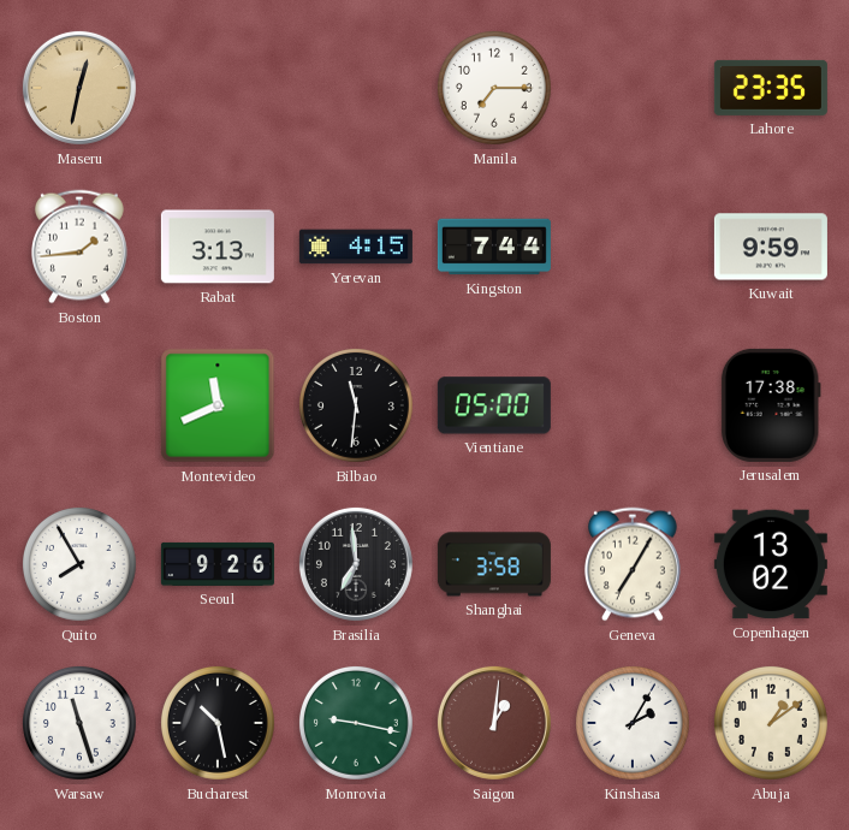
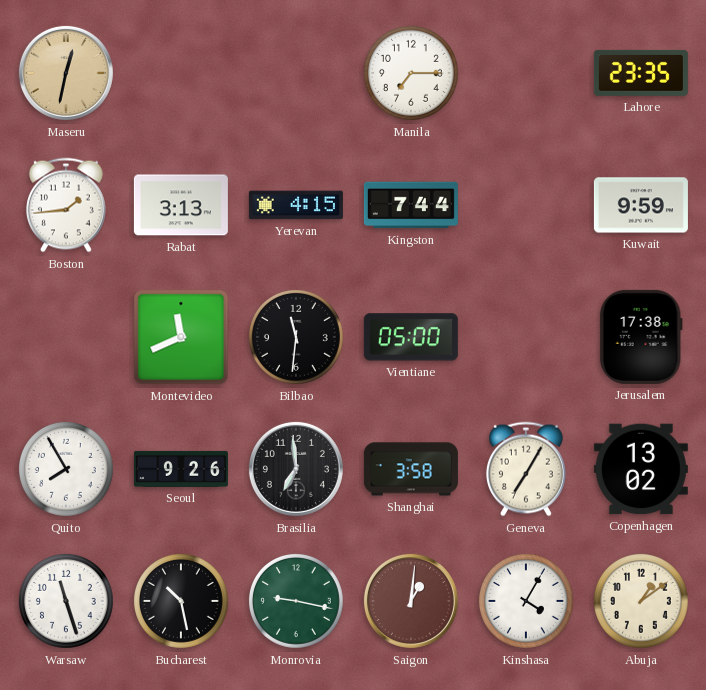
Kinshasa: 2:05 -> 4:05
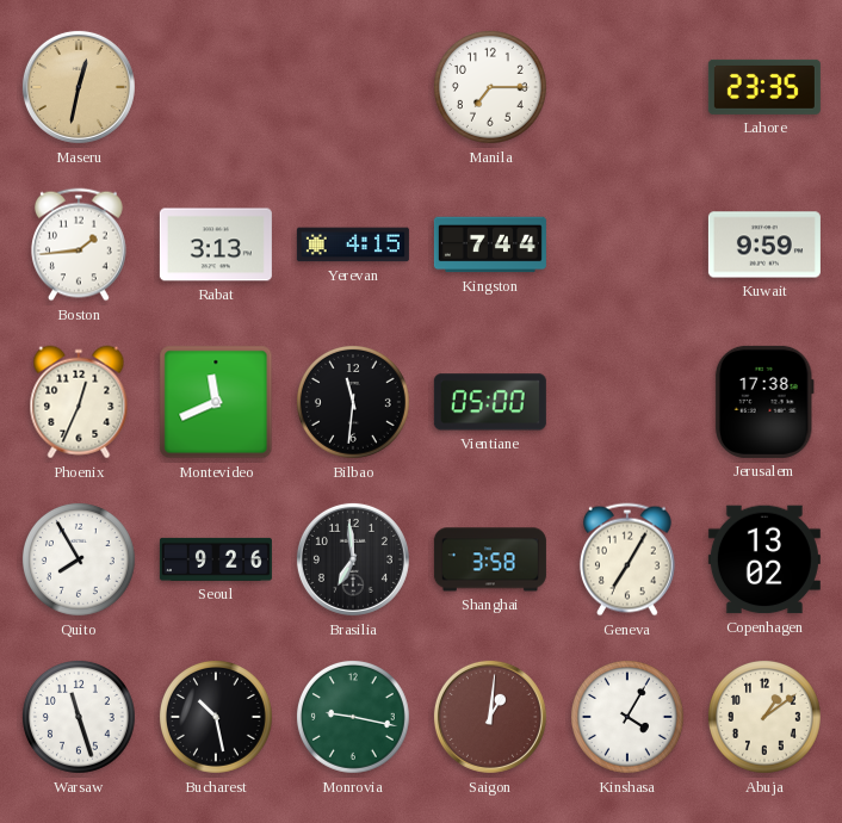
Phoenix: none -> 12:34
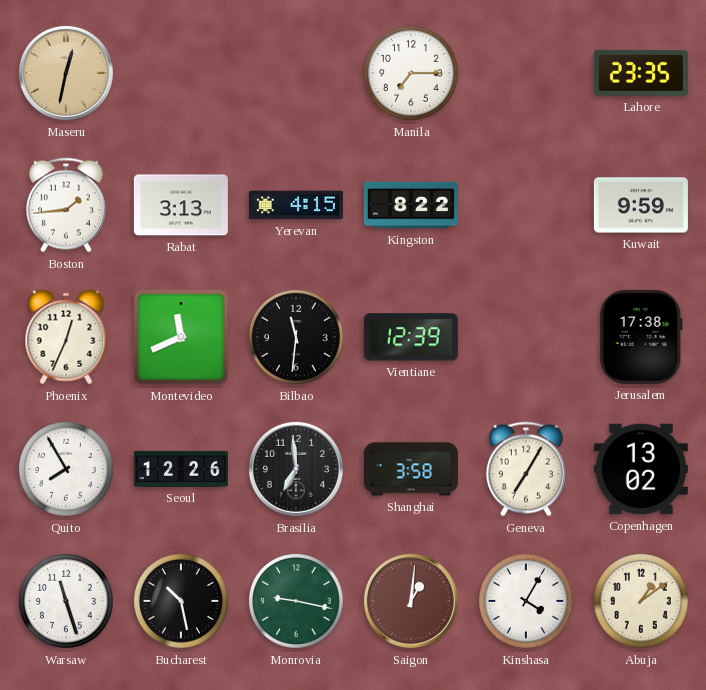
Kingston: 7:44 -> 8:22
Vientiane: 05:00 -> 12:39
Seoul: 9:26 -> 12:26
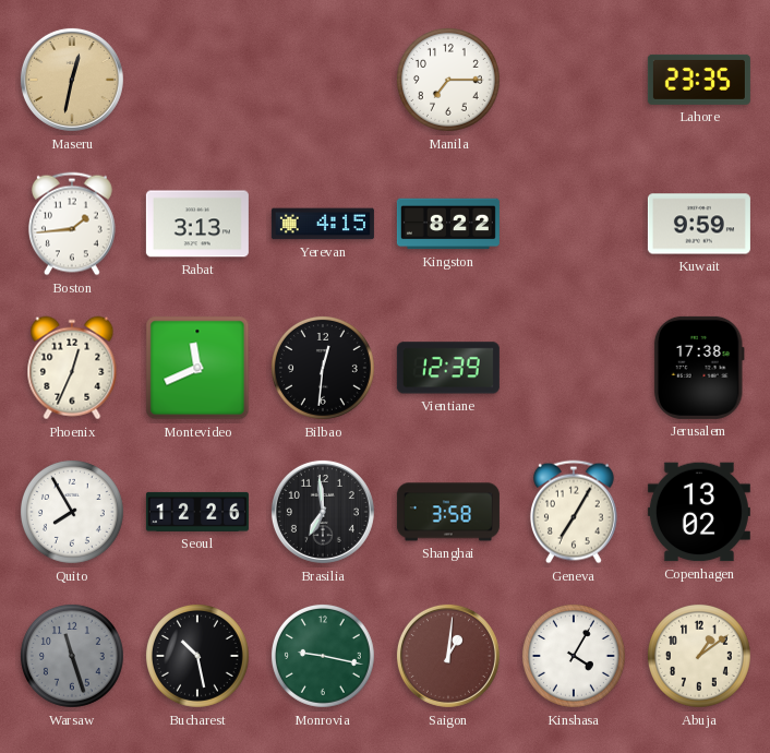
Bilbao: 11:31 -> 12:31
Warsaw dial: white -> grey
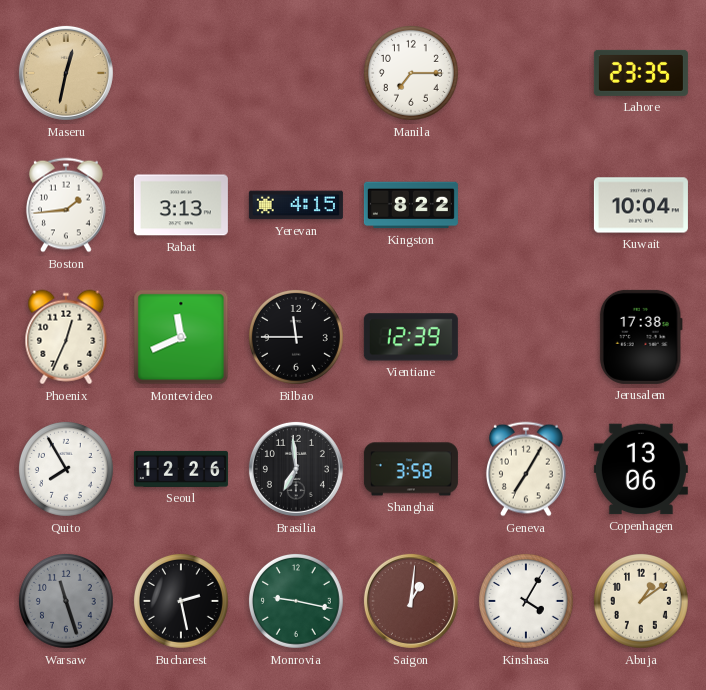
Kuwait: 9:59 -> 10:04
Bilbao: 12:31 -> 11:45
Copenhagen: 13:02 -> 13:06
Bucharest: 10:28 -> 2:28
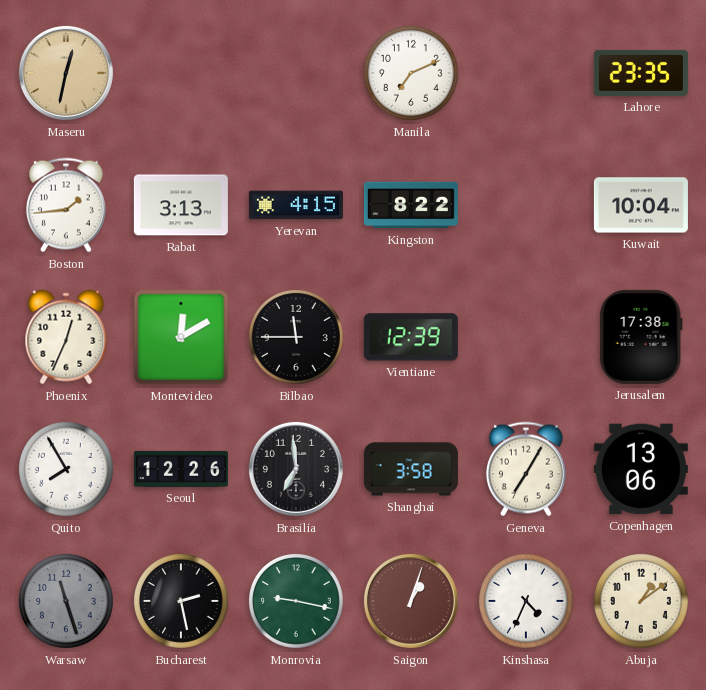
Manila: 7:15 -> 7:11
Montevideo: 11:41 -> 12:10
Saigon: 1:01 -> 1:03
Kinshasa: 4:05 -> 4:34
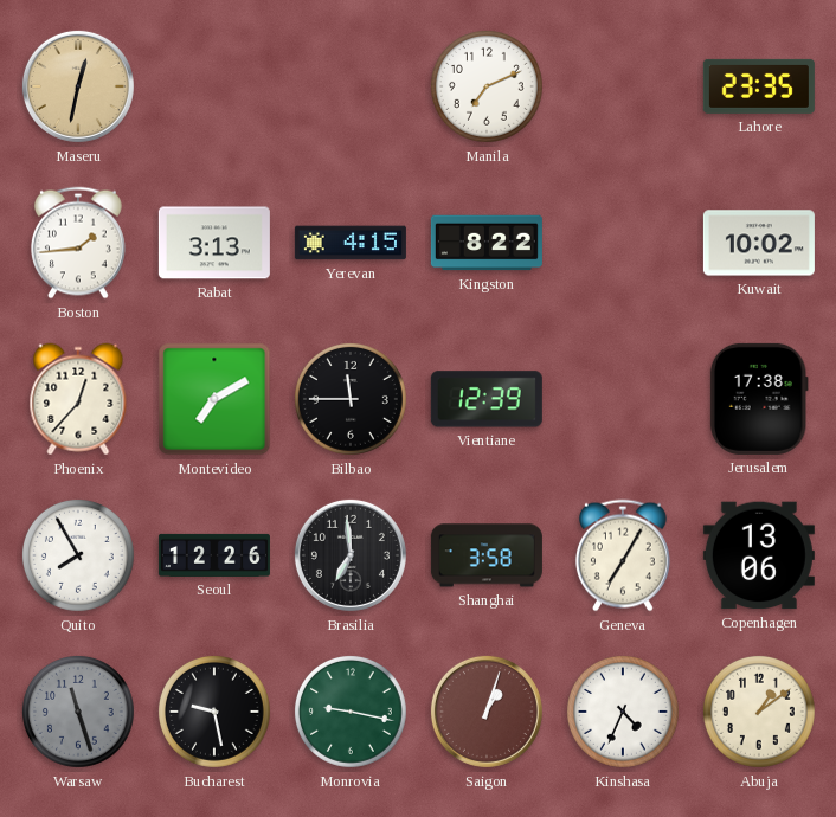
Kuwait: 10:04 -> 10:02
Phoenix: 12:34 -> 12:37
Montevideo: 12:10 -> 7:10
Bucharest: 2:28 -> 9:28
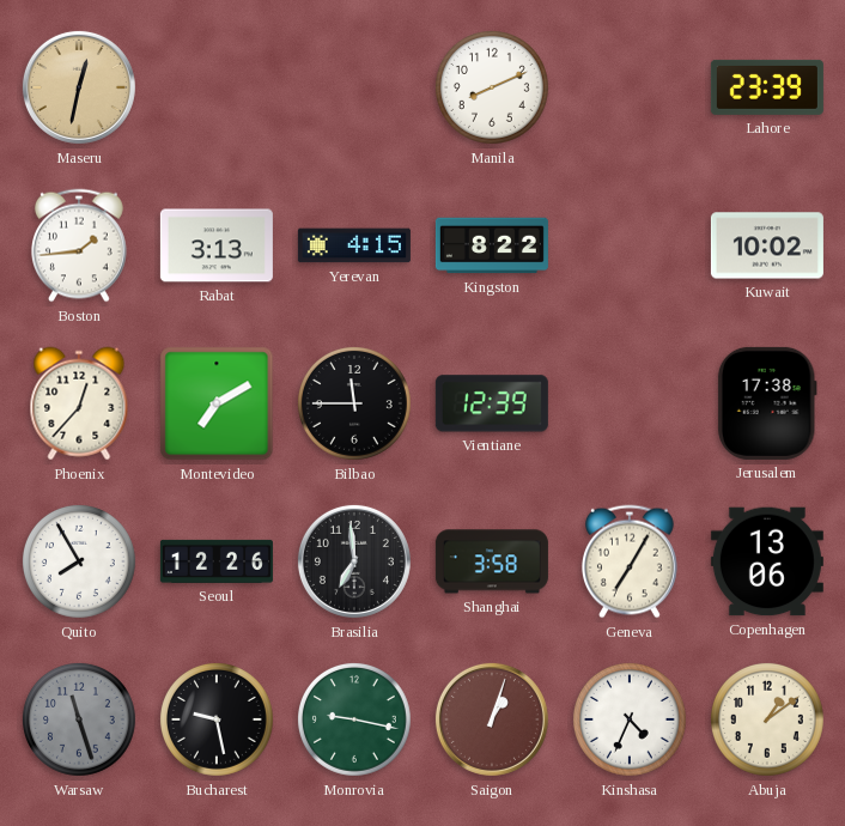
Manila: 7:11 -> 8:11
Lahore: 23:35 -> 23:39
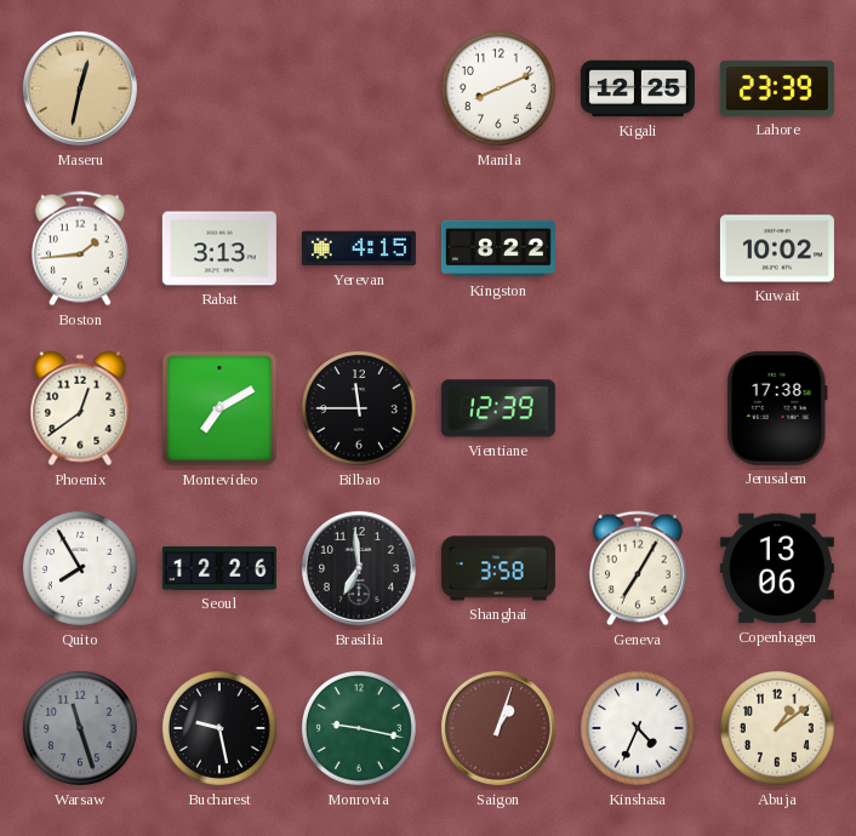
Kigali: none -> 12:25
Phoenix: 12:37 -> 12:39
